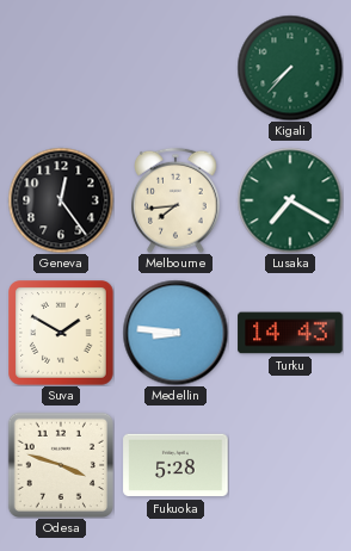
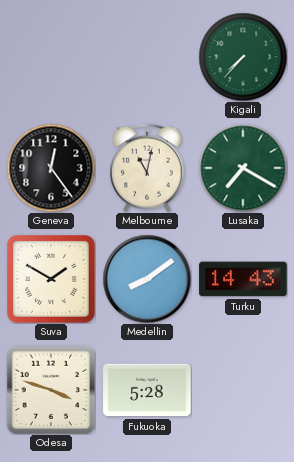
Melbourne: 7:44 -> 11:02
Medellin: 8:46 -> 8:09
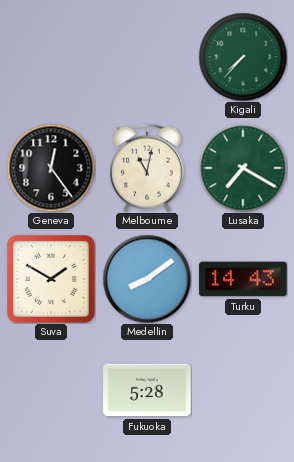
Odesa: 3:48 -> none
